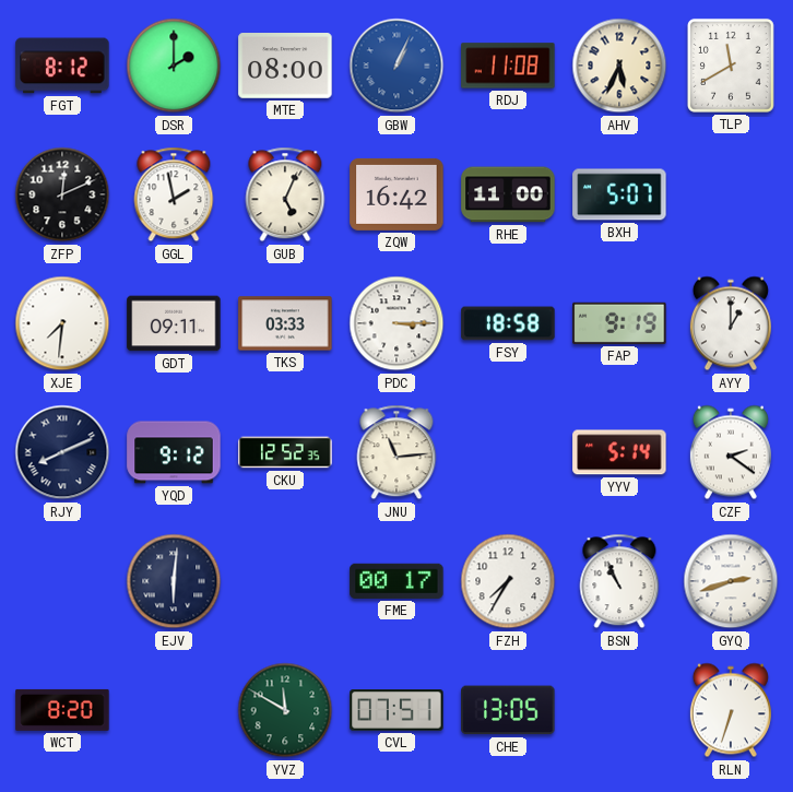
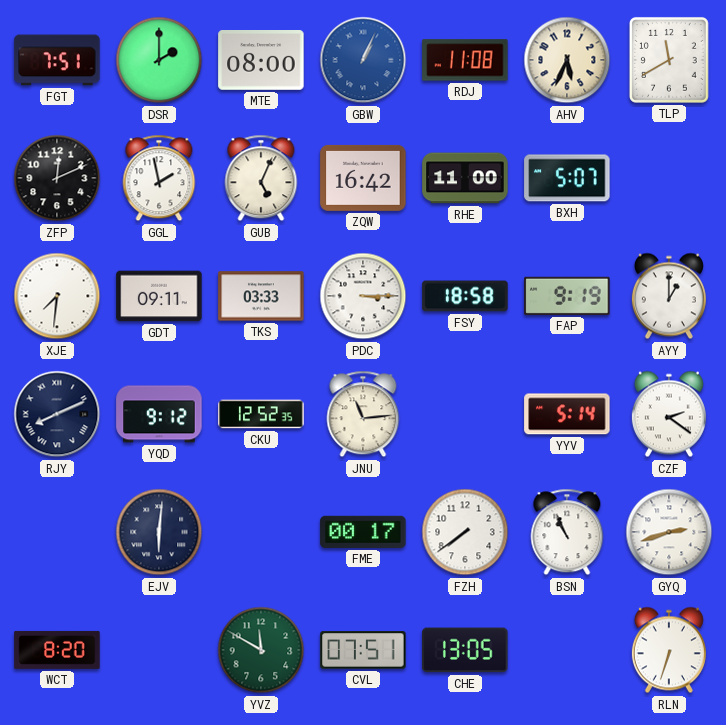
FGT: 8:12 -> 7:51
FZH: 7:35 -> 7:39
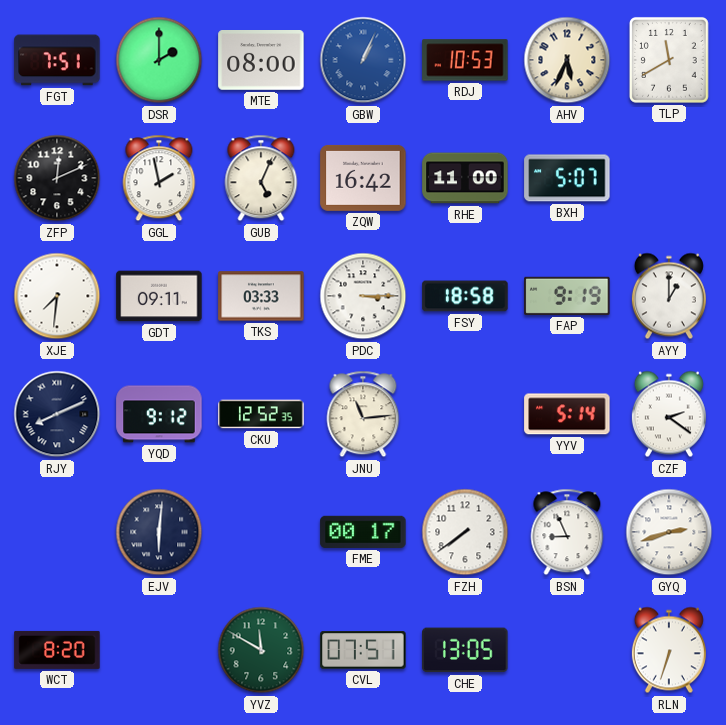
RDJ: 11:08 -> 10:53
BSN: 10:56 -> 8:56
